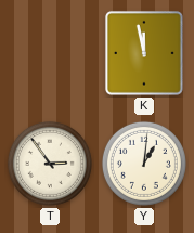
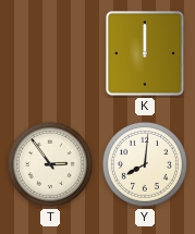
K: 11:58 -> 12:00
Y: 1:01 -> 8:01
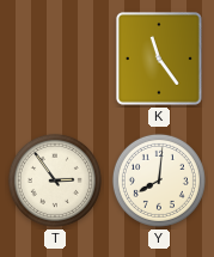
K: 12:00 -> 11:24
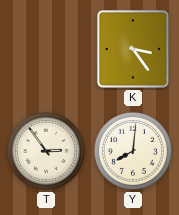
K: 11:24 -> 3:24
